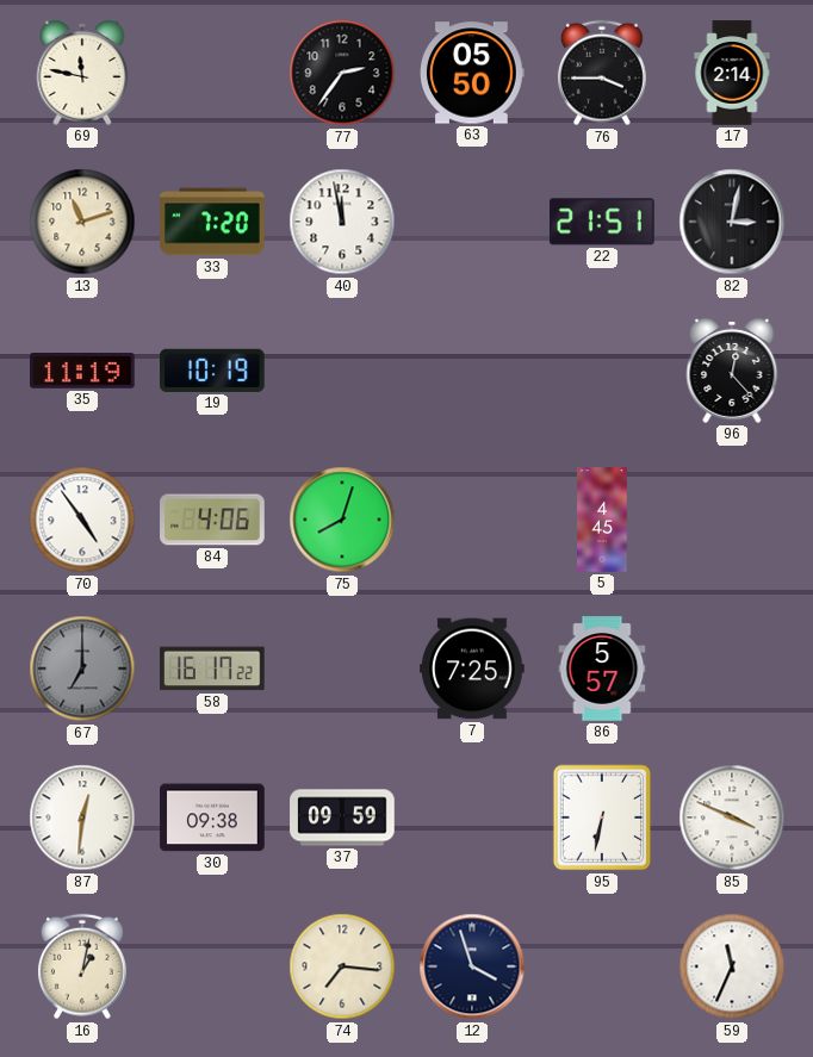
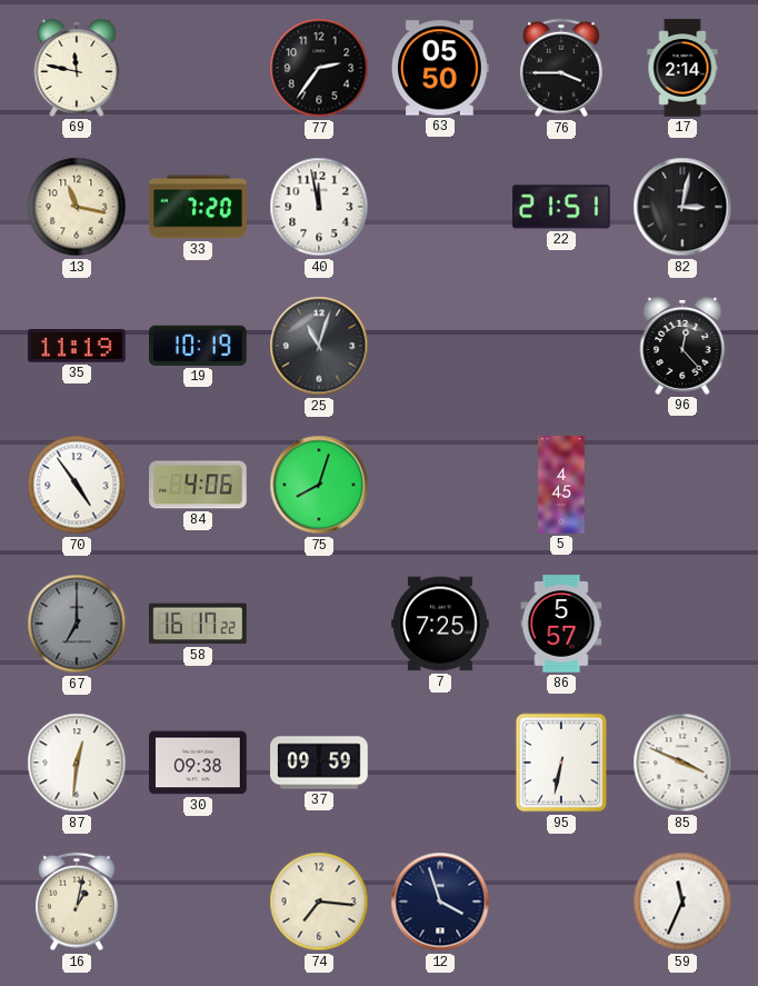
13: 11:12 -> 11:17
25: none -> 11:03
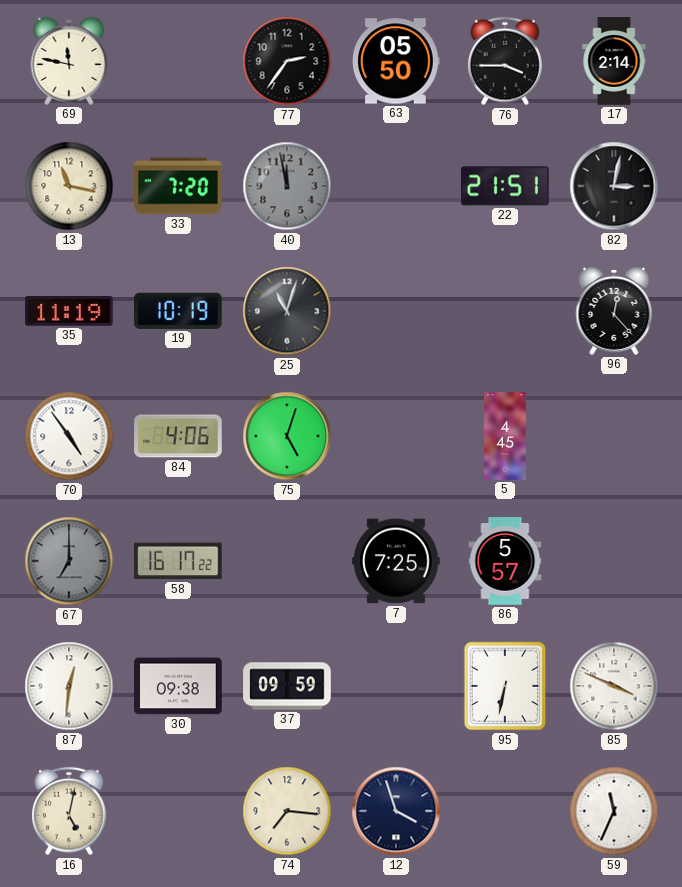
40 dial: white -> grey
75: 8:03 -> 5:03
16: 1:02 -> 5:02
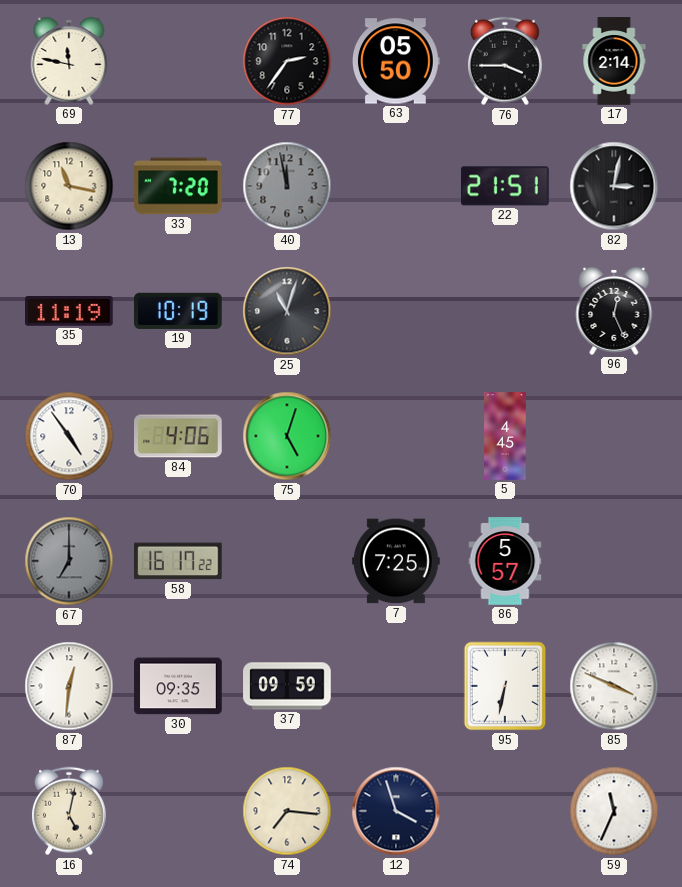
96: 12:23 -> 12:26
30: 09:38 -> 09:35
